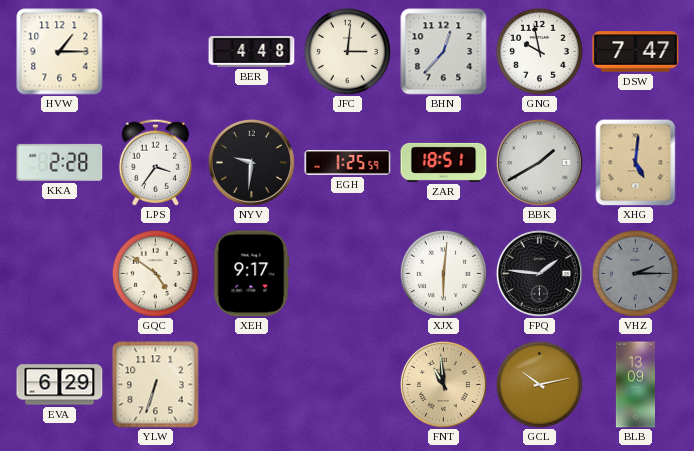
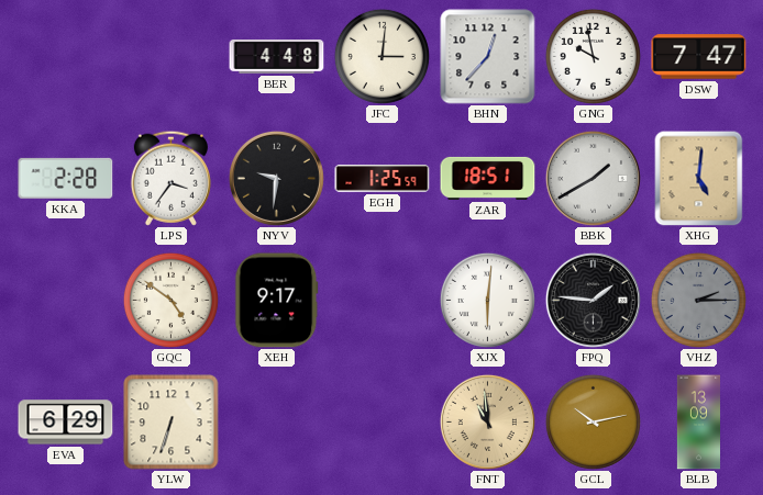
HVW: 1:15 -> none
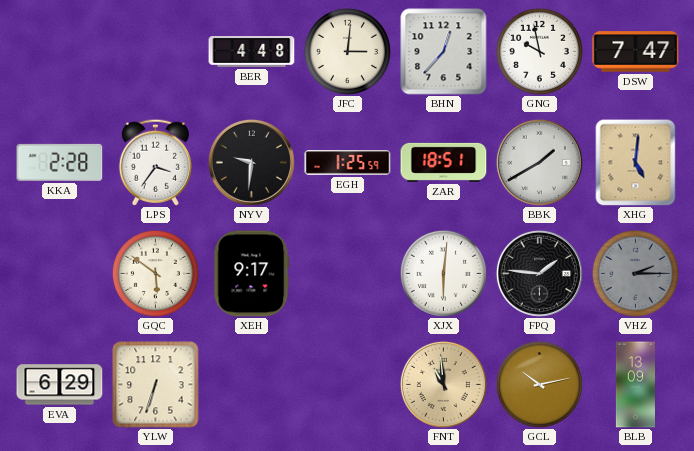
GQC: 4:51 -> 5:51
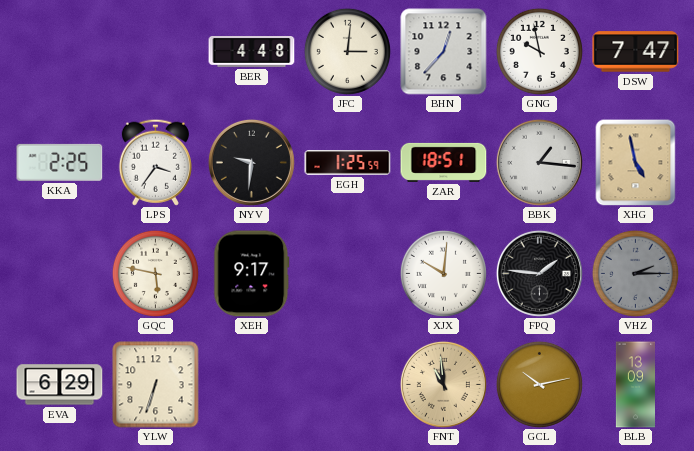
KKA: 2:28 -> 2:25
BBK: 1:40 -> 1:16
XHG: 5:01 -> 4:58
GQC: 5:51 -> 5:47
XJX: 6:01 -> 10:01
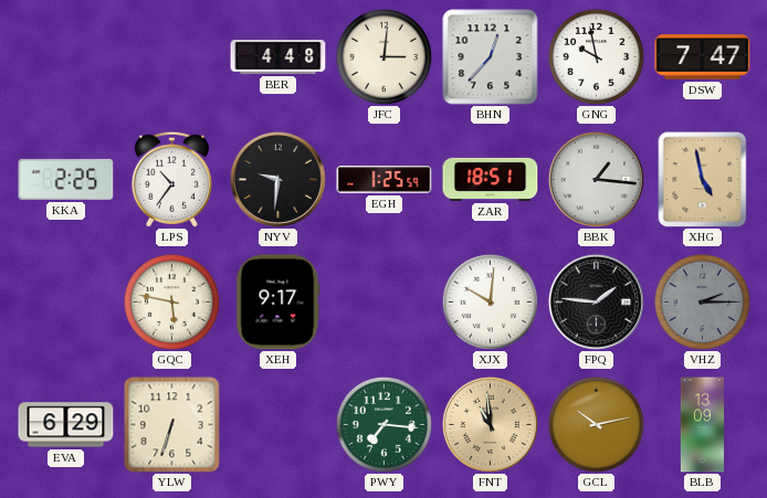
LPS: 3:36 -> 10:36
PWY: none -> 7:16
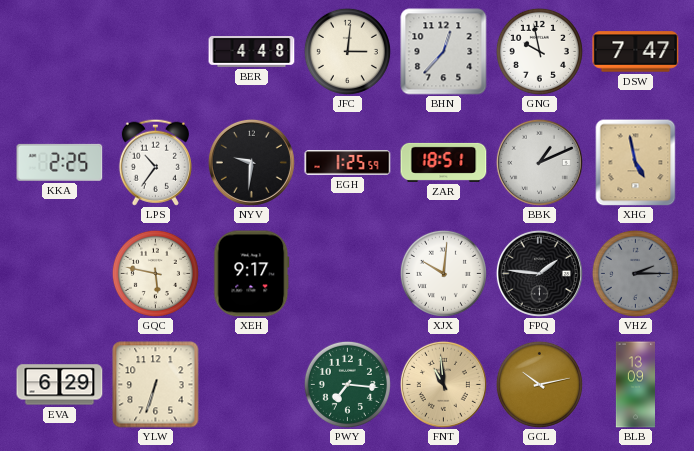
BBK: 1:16 -> 1:11
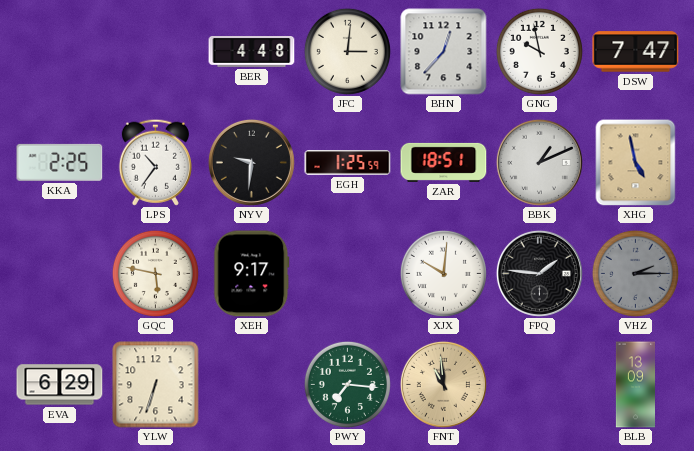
GCL: 10:13 -> none
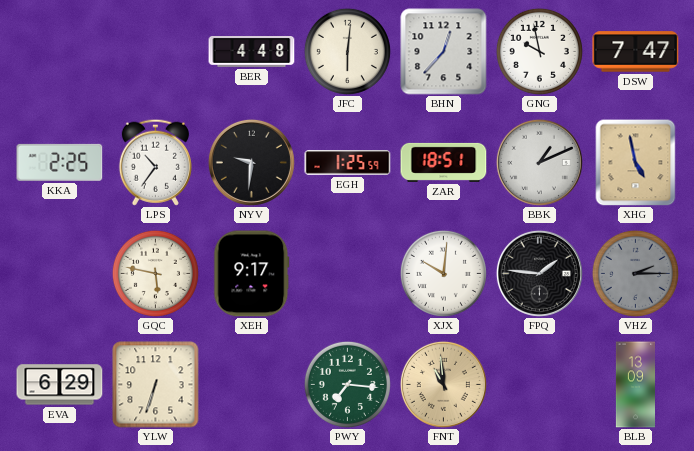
JFC: 3:01 -> 6:01
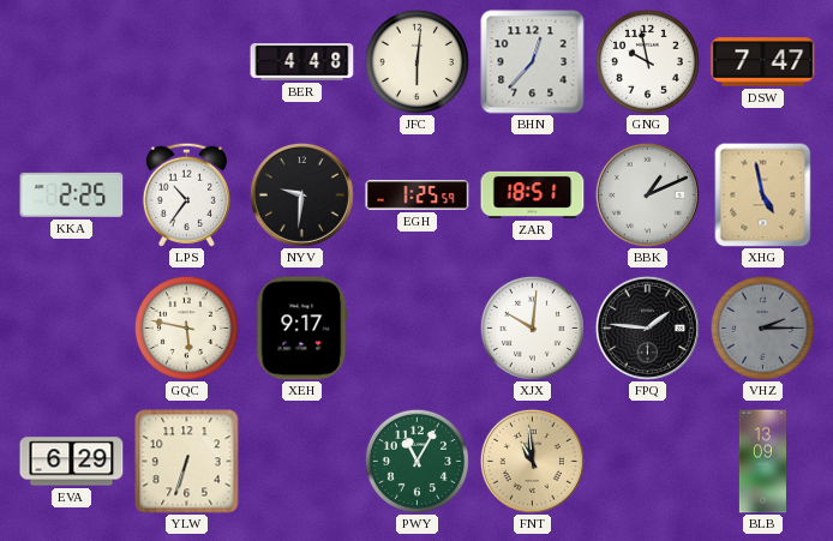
PWY: 7:16 -> 11:05
